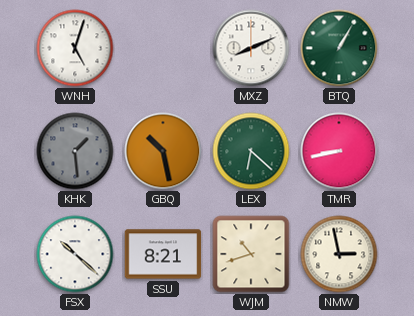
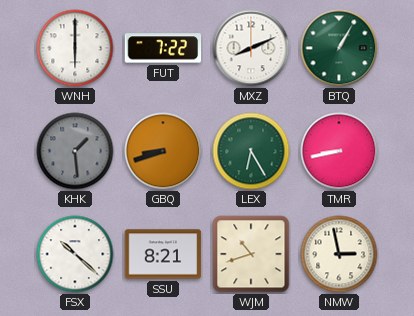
WNH: 5:03 -> 6:00
FUT: none -> 7:22
GBQ: 10:28 -> 8:42
LEX: 6:22 -> 6:25
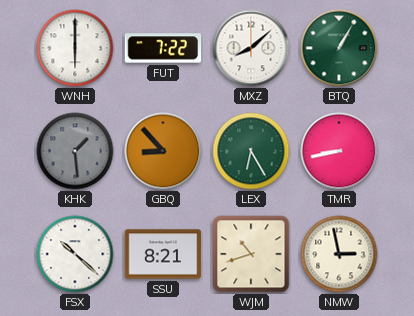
MXZ: 8:11 -> 8:08
GBQ: 8:42 -> 8:53
